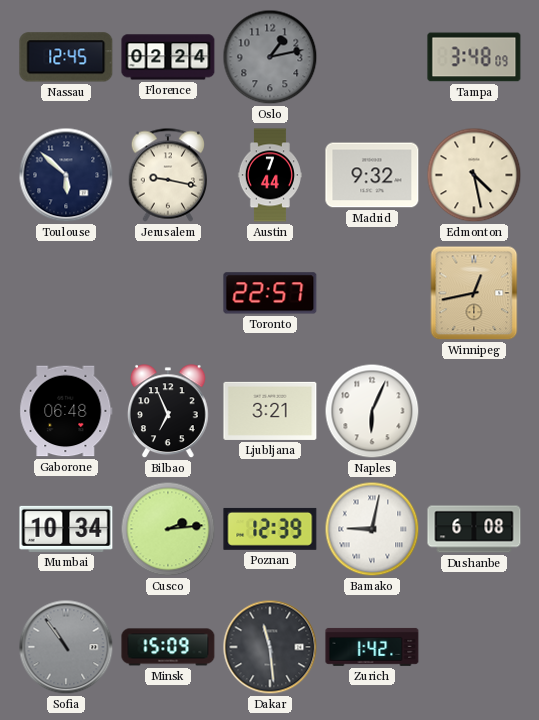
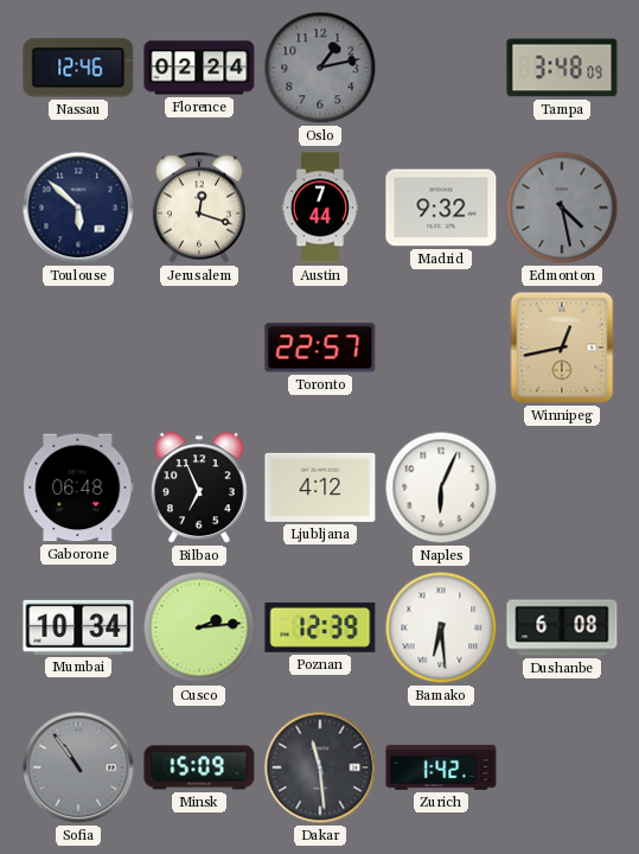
Nassau: 12:45 -> 12:46
Jerusalem: 9:17 -> 12:18
Edmonton dial: cream -> grey
Ljubljana: 3:21 -> 4:12
Bamako: 9:02 -> 6:29
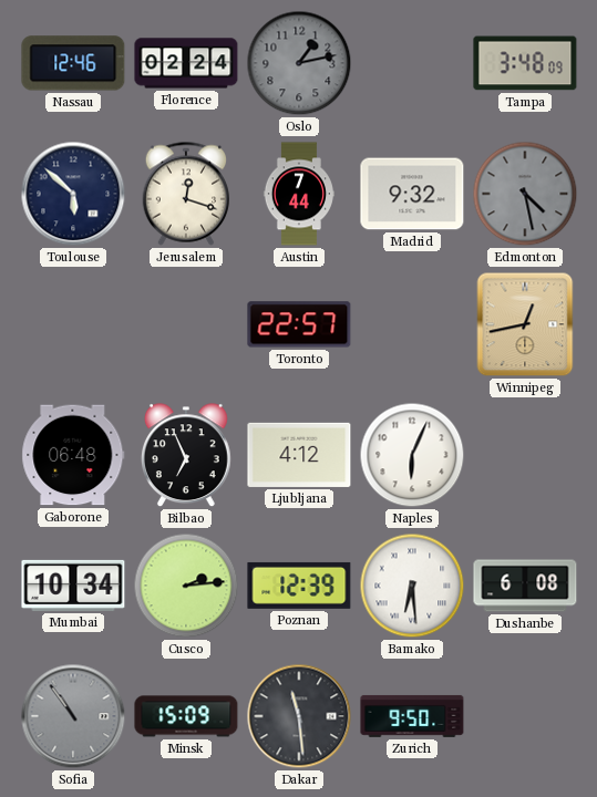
Zurich: 1:42 -> 9:50
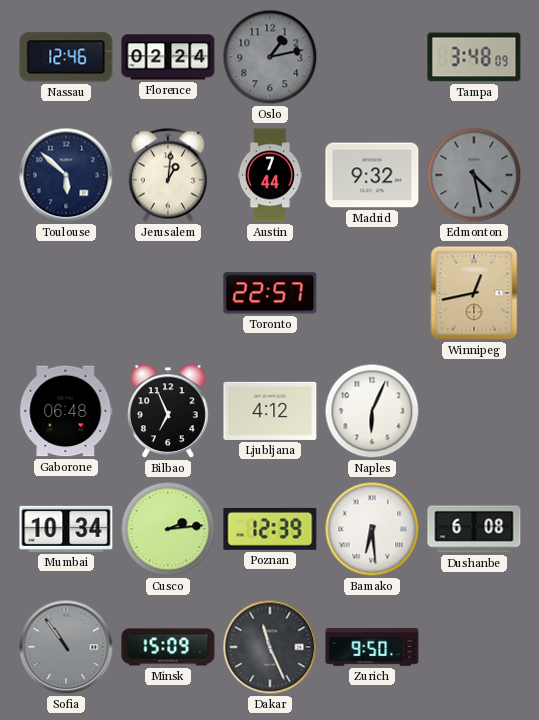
Jerusalem: 12:18 -> 1:01
Dakar: 11:29 -> 11:26
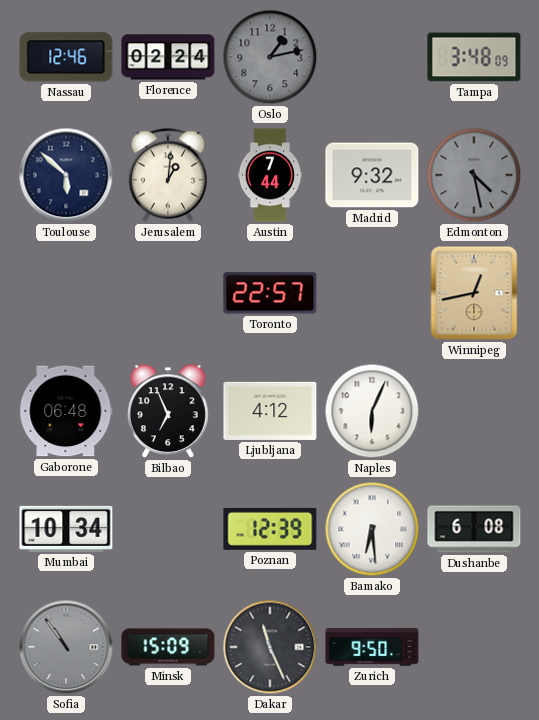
Cusco: 2:14 -> none
